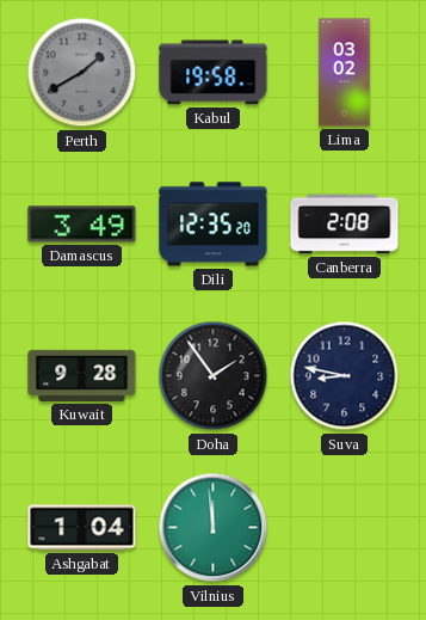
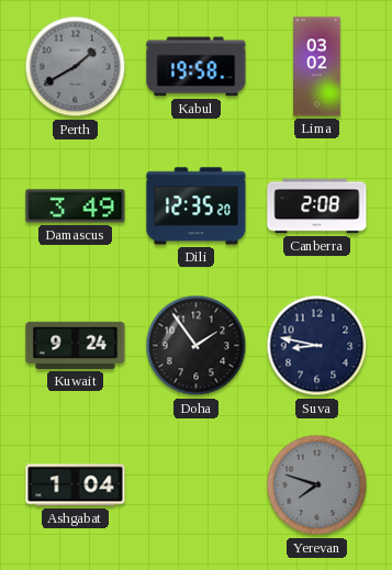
Kuwait: 9:28 -> 9:24
Vilnius: 11:59 -> none
Yerevan: none -> 7:48
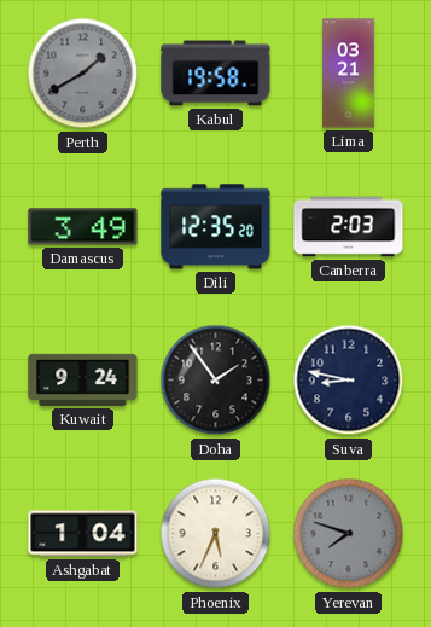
Lima: 03:02 -> 03:21
Canberra: 2:08 -> 2:03
Phoenix: none -> 5:34
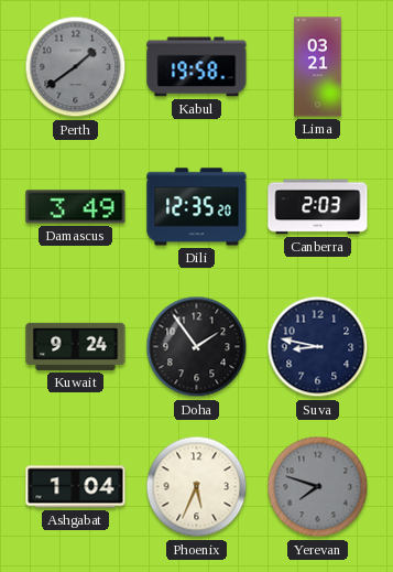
Perth: 1:40 -> 1:39
